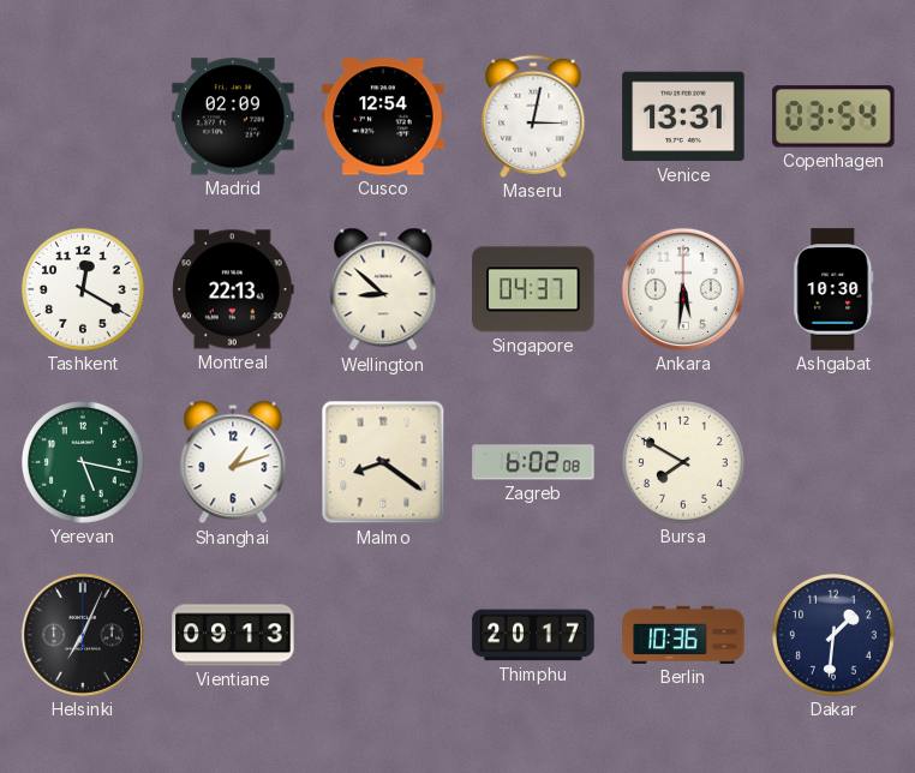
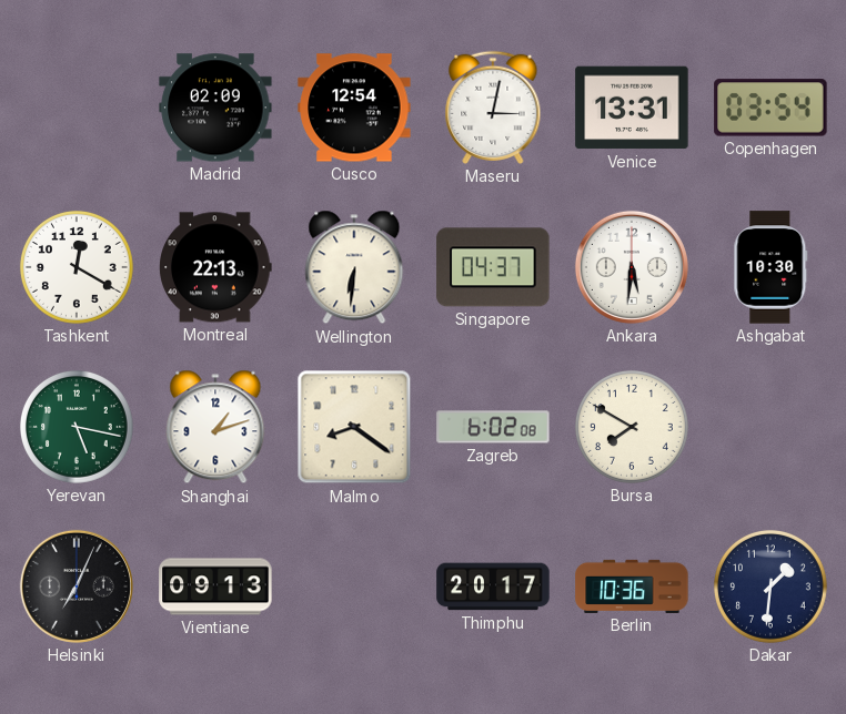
Wellington: 8:52 -> 6:31
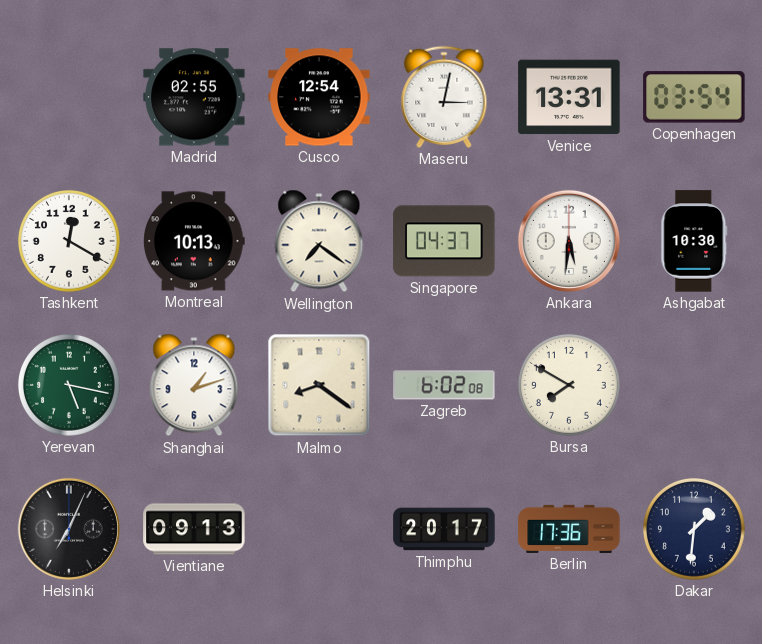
Madrid: 02:09 -> 02:55
Montreal: 22:13 -> 10:13
Wellington: 6:31 -> 7:21
Berlin: 10:36 -> 17:36
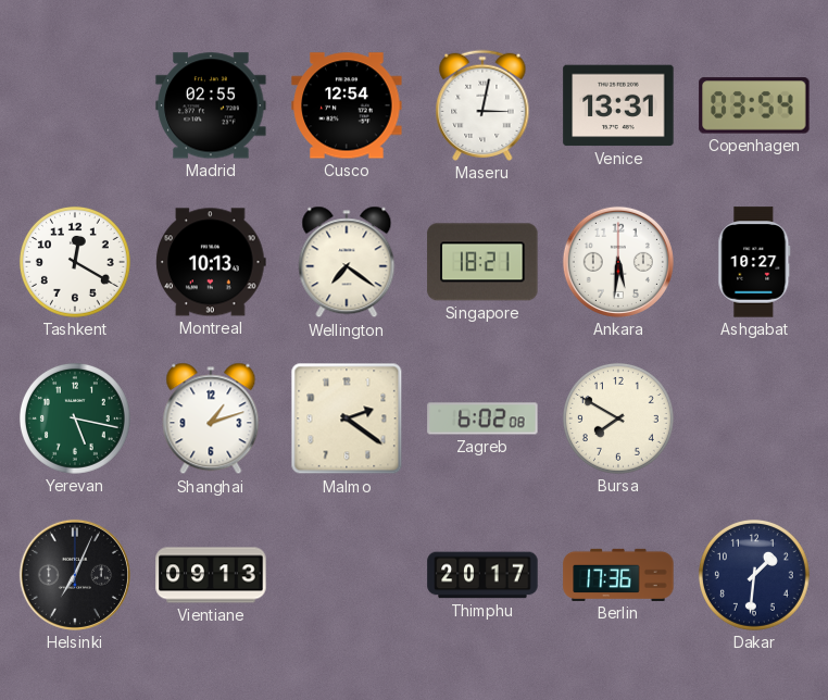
Singapore: 04:37 -> 18:21
Ashgabat: 10:30 -> 10:27
Malmo: 8:21 -> 2:21
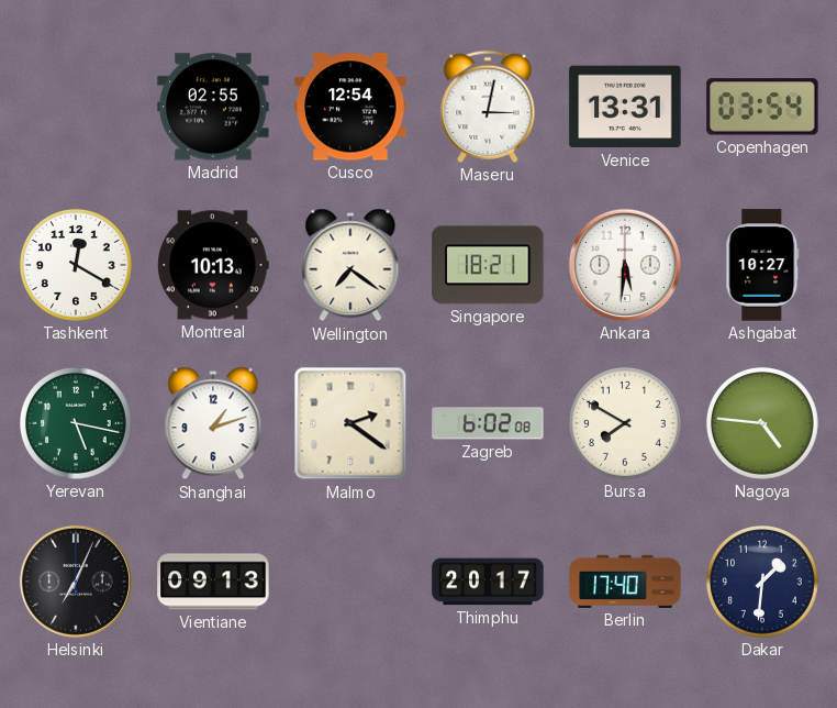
Nagoya: none -> 4:46
Berlin: 17:36 -> 17:40
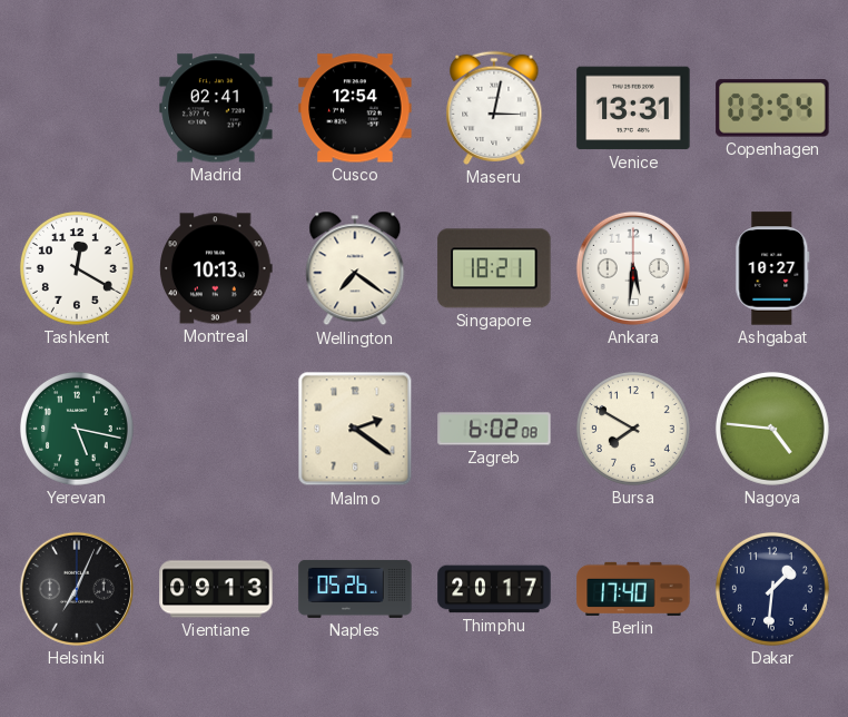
Madrid: 02:55 -> 02:41
Shanghai: 1:12 -> none
Naples: none -> 05:26
